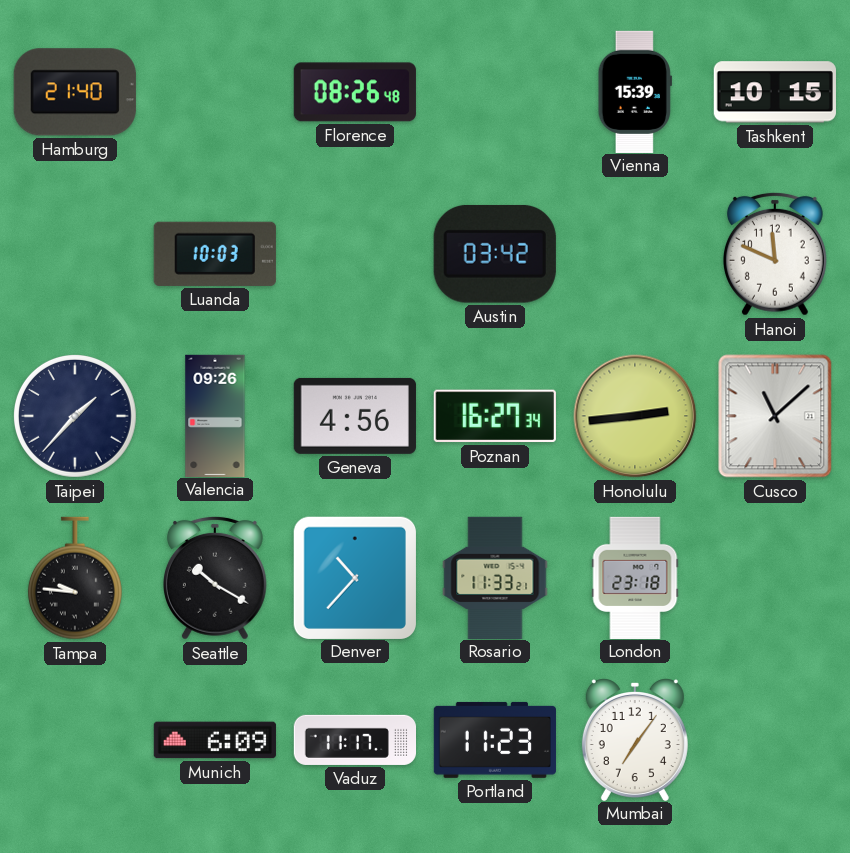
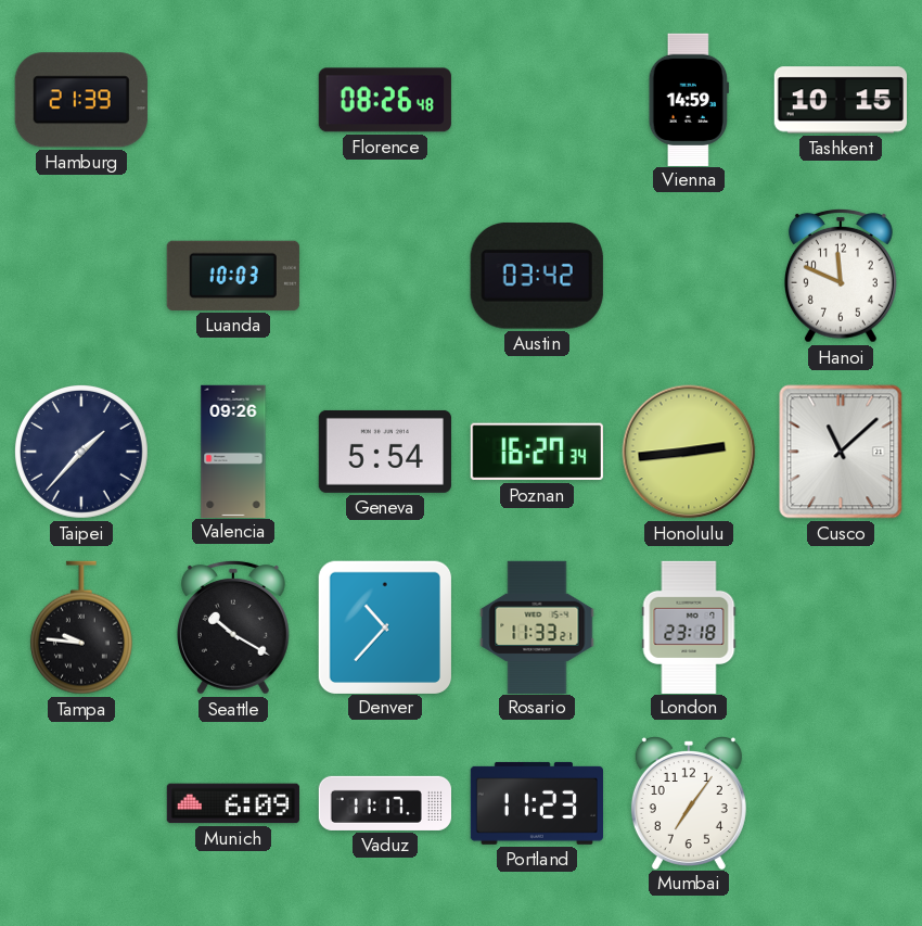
Hamburg: 21:40 -> 21:39
Vienna: 15:39 -> 14:59
Geneva: 4:56 -> 5:54
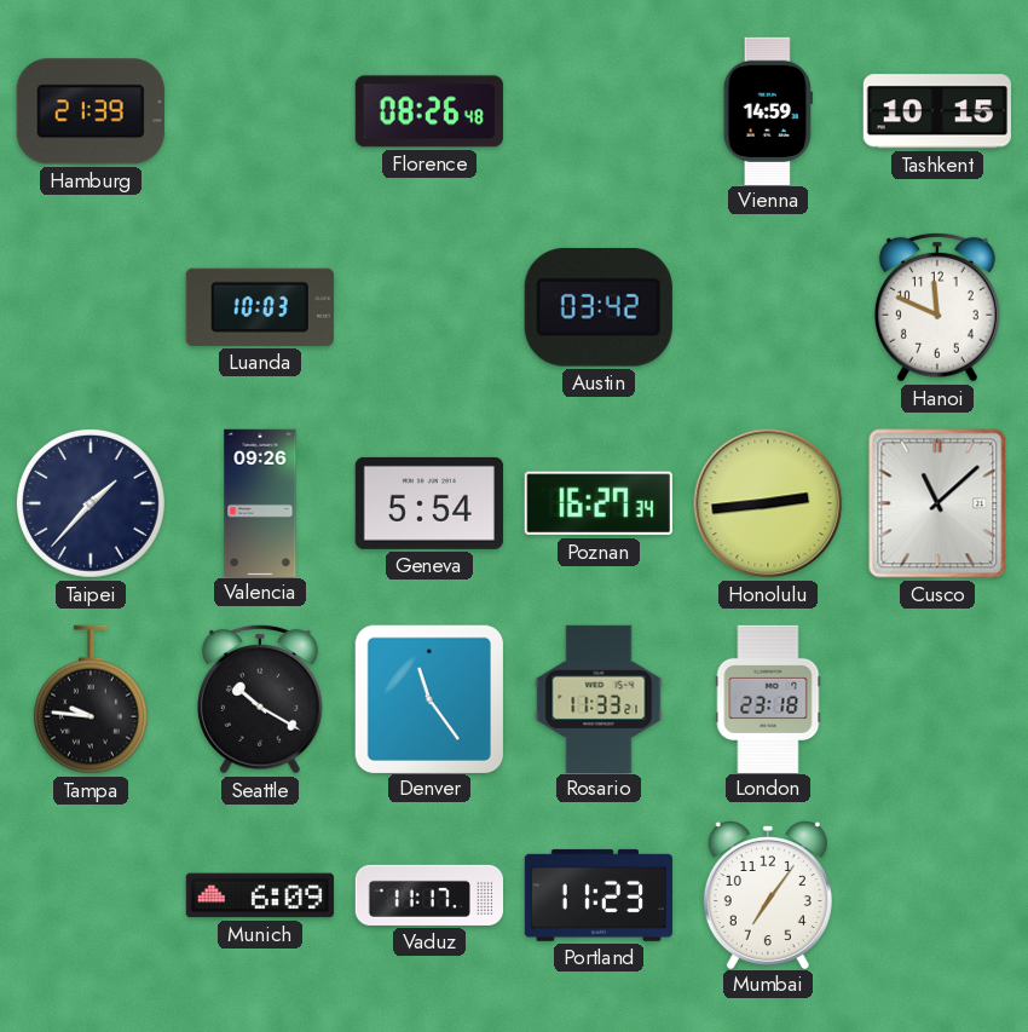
Denver: 10:37 -> 11:24
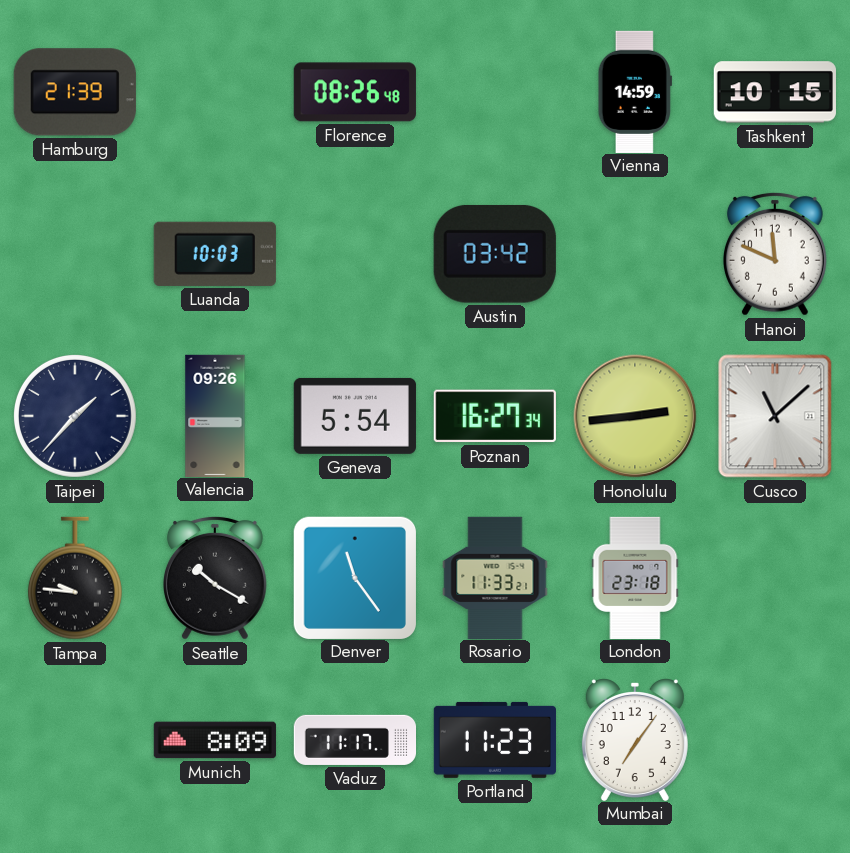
Munich: 6:09 -> 8:09
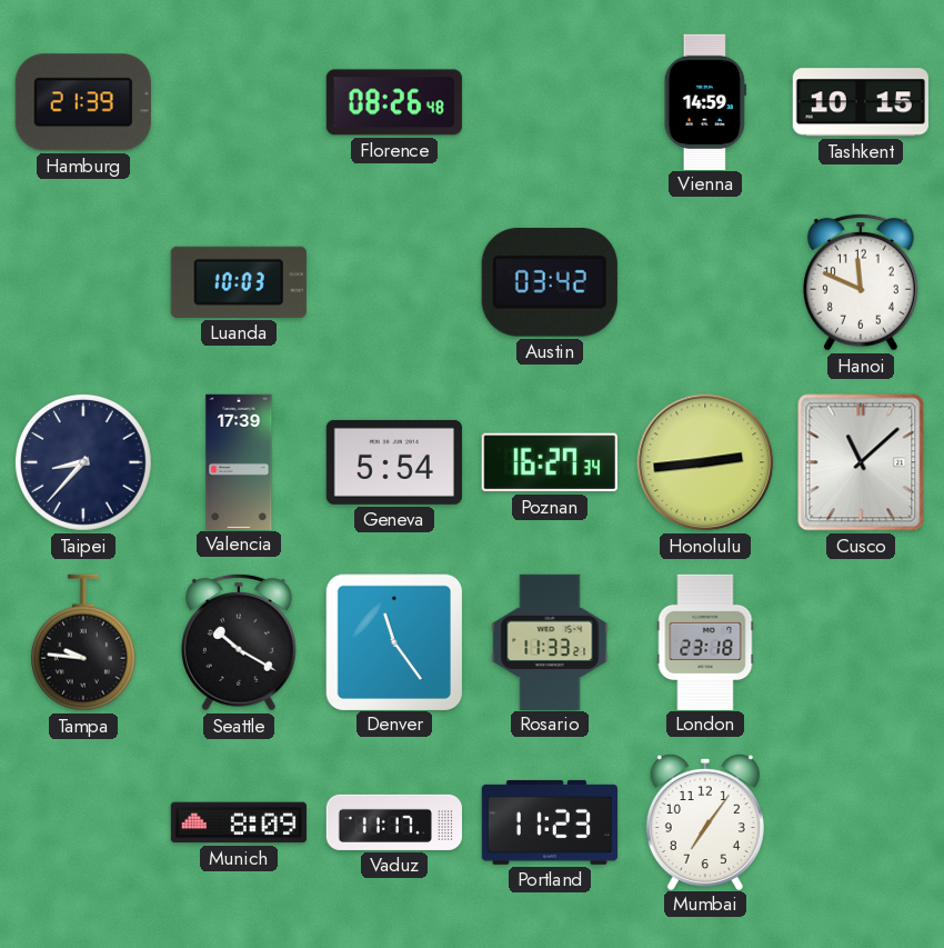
Taipei: 1:37 -> 8:37
Valencia: 09:26 -> 17:39
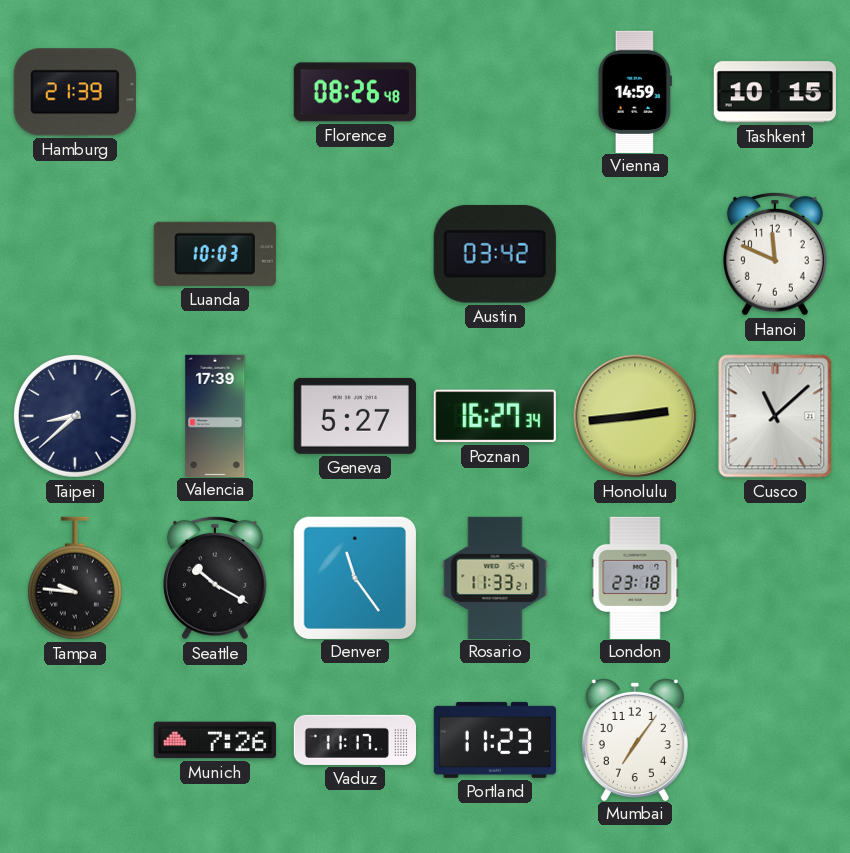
Taipei: 8:37 -> 8:38
Geneva: 5:54 -> 5:27
Munich: 8:09 -> 7:26
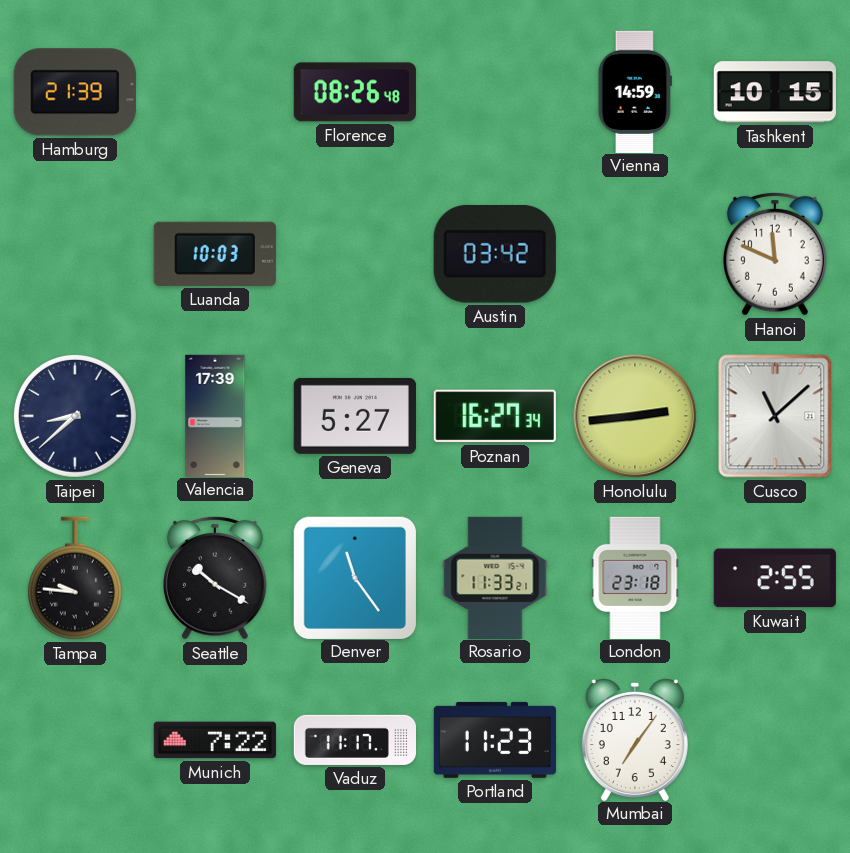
Kuwait: none -> 2:55
Munich: 7:26 -> 7:22
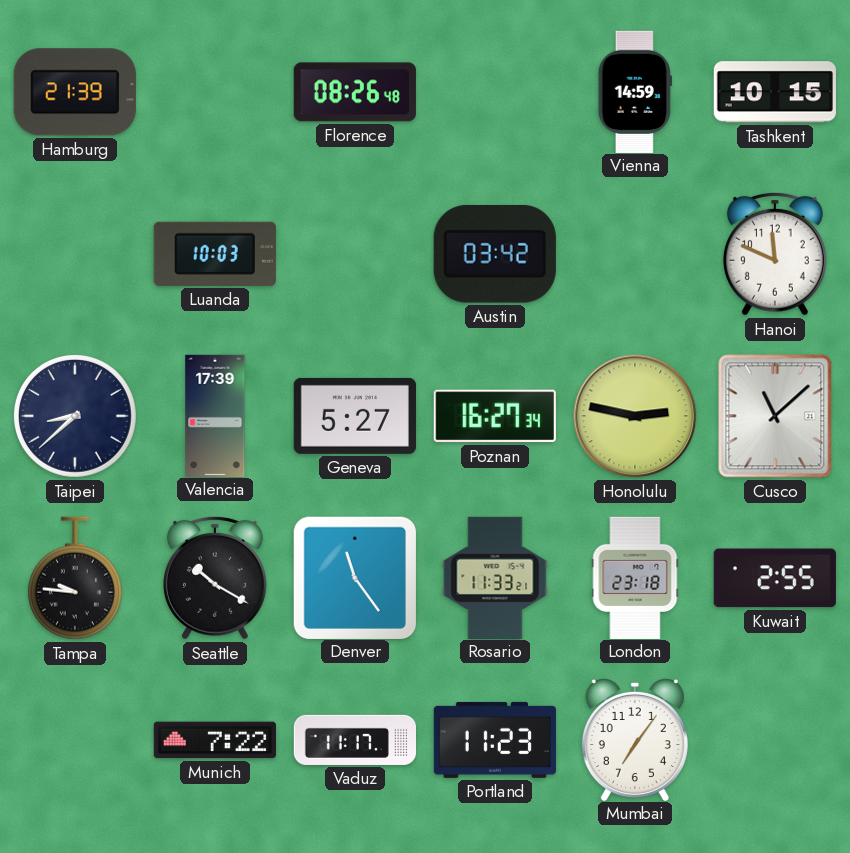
Honolulu: 2:44 -> 2:47
